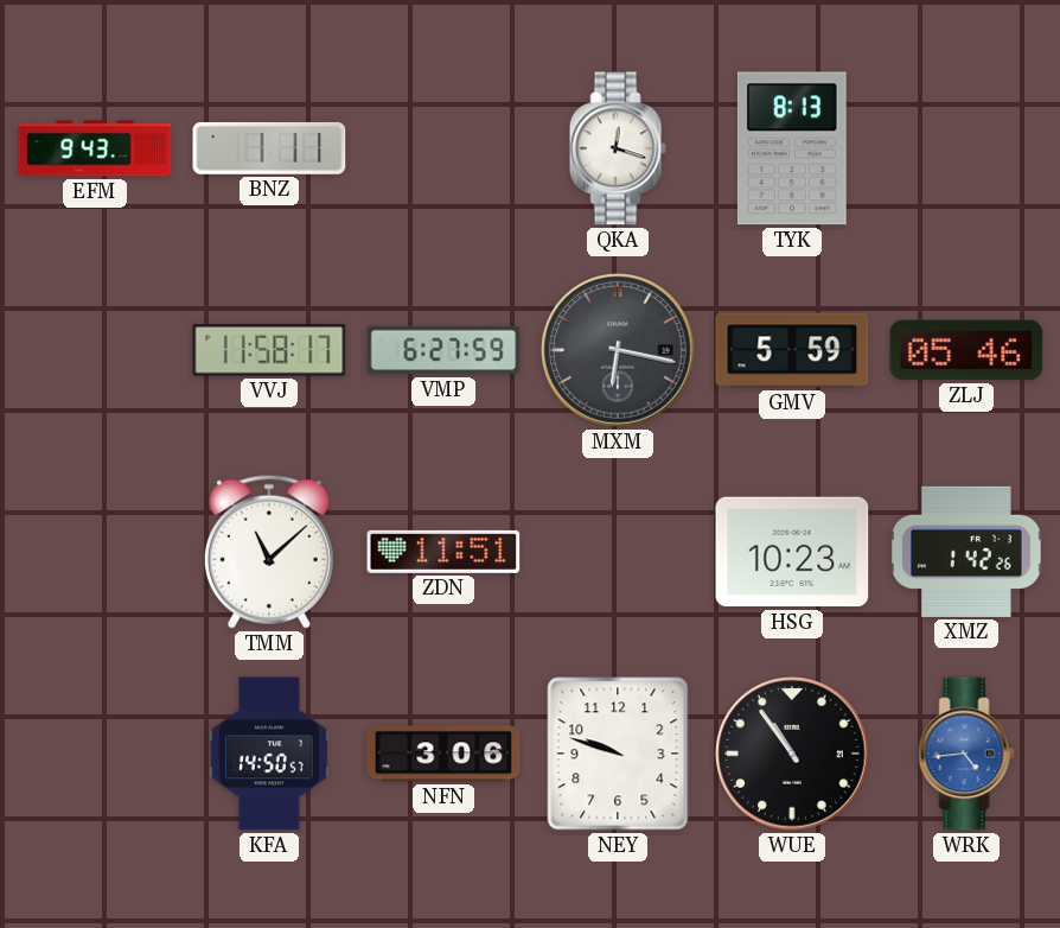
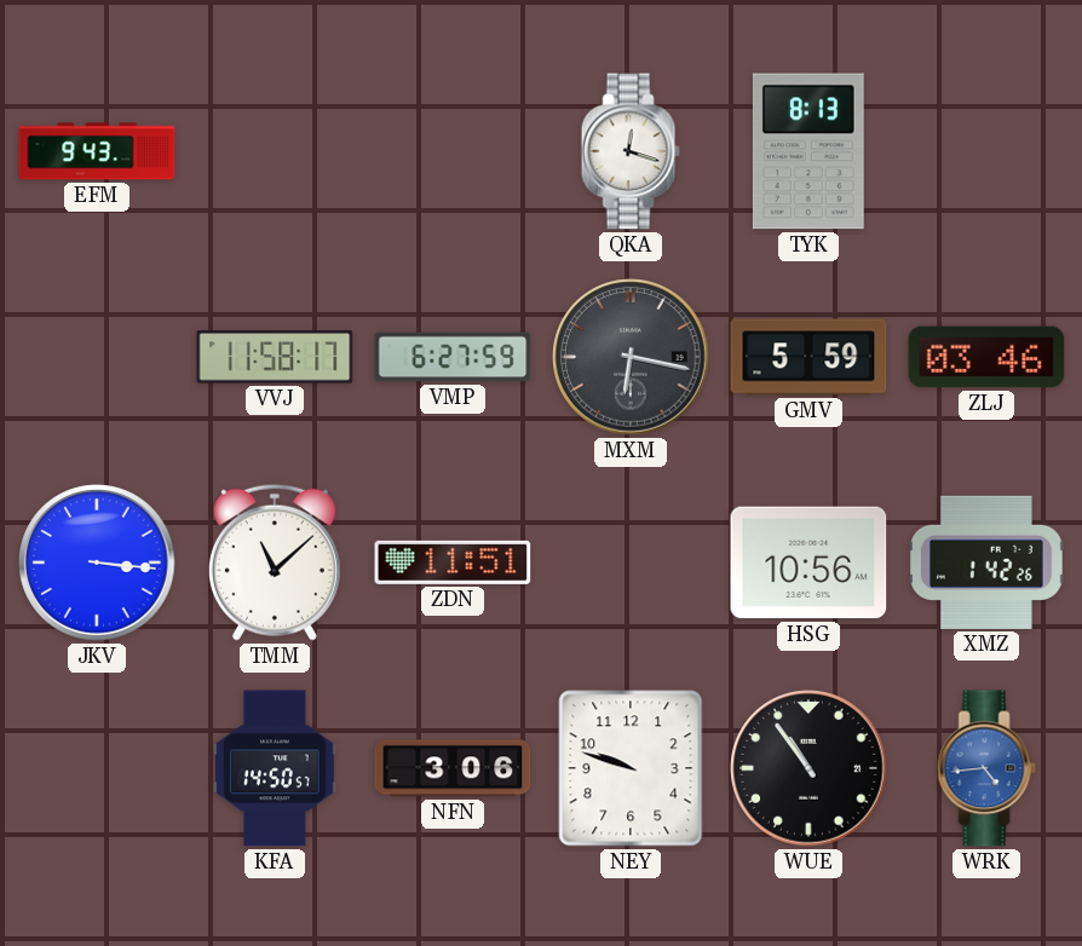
BNZ: 1:11 -> none
ZLJ: 05:46 -> 03:46
JKV: none -> 3:16
HSG: 10:23 -> 10:56
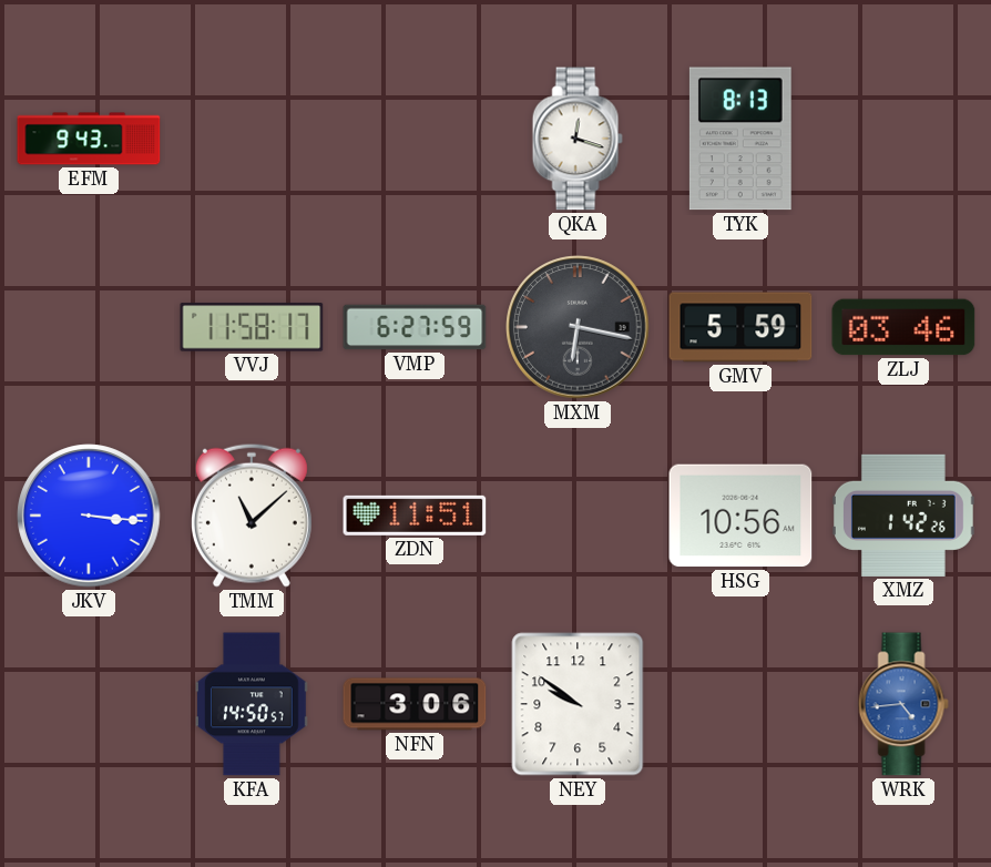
NEY: 9:48 -> 9:51
WUE: 10:54 -> none
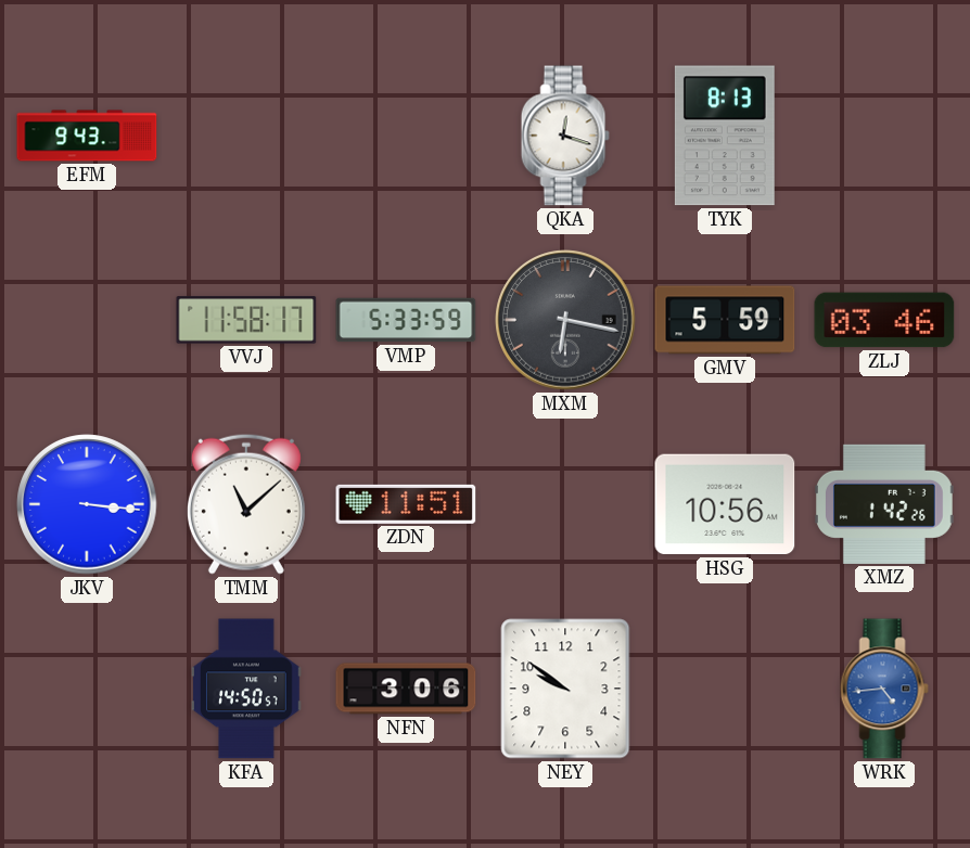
VMP: 6:27 -> 5:33
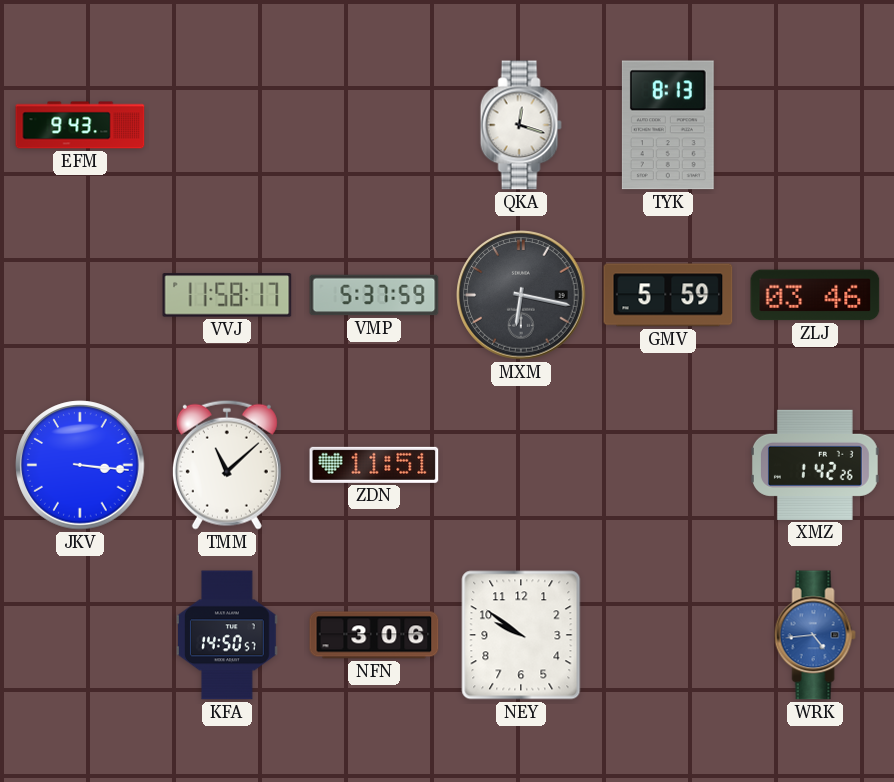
VMP: 5:33 -> 5:37
HSG: 10:56 -> none
